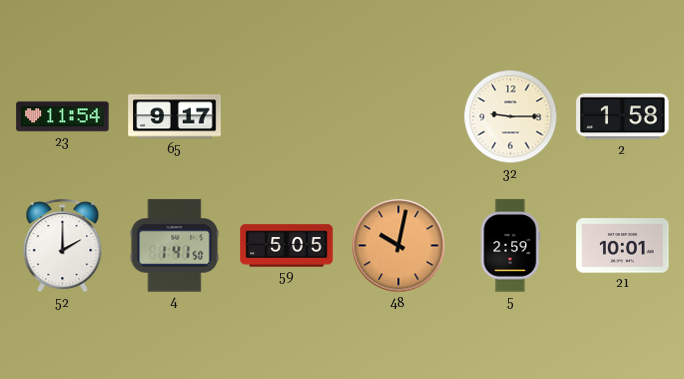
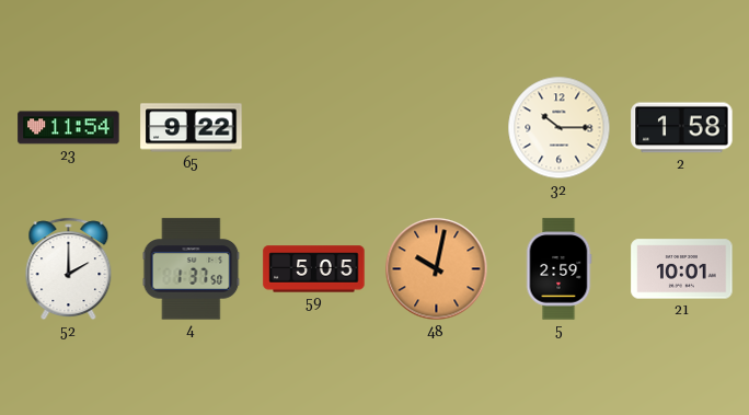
65: 9:17 -> 9:22
32: 9:15 -> 10:15
4: 1:41 -> 1:37
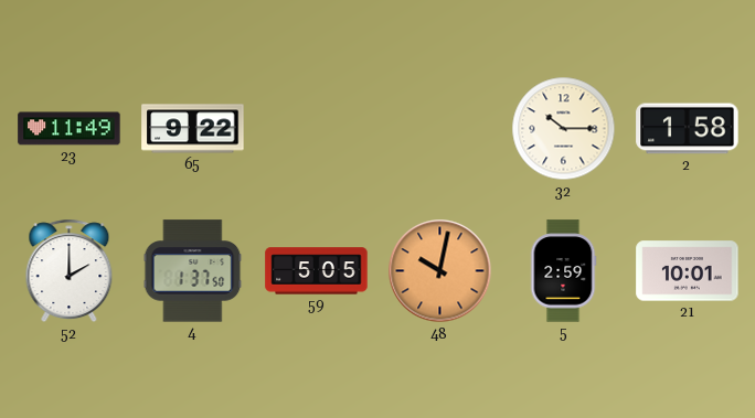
23: 11:54 -> 11:49
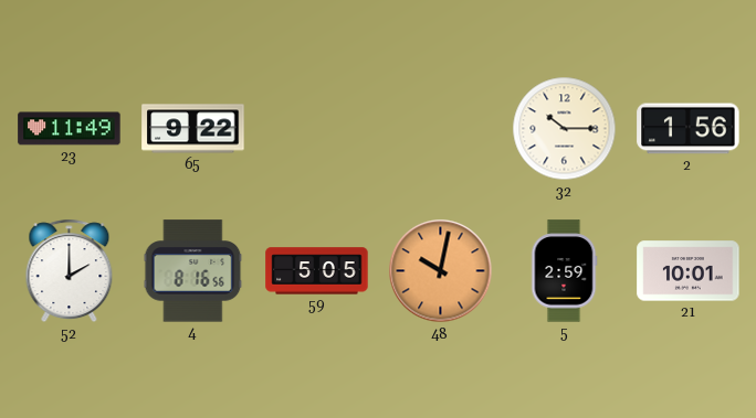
2: 1:58 -> 1:56
4: 1:37 -> 8:16
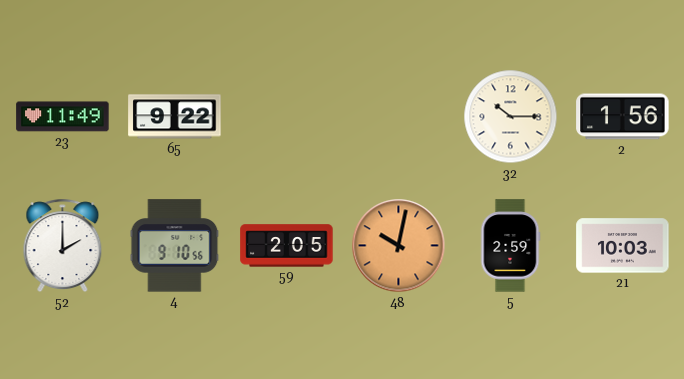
4: 8:16 -> 9:10
59: 5:05 -> 2:05
21: 10:01 -> 10:03
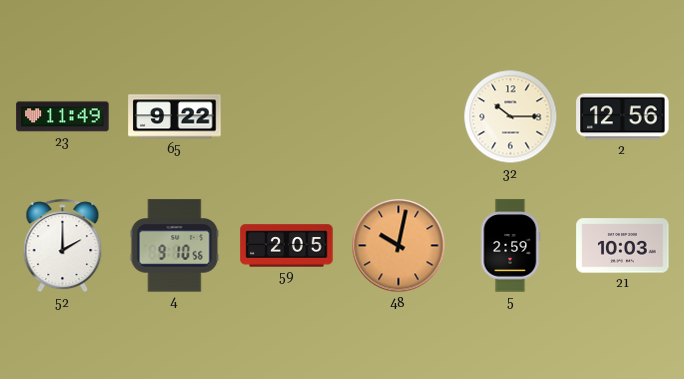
2: 1:56 -> 12:56
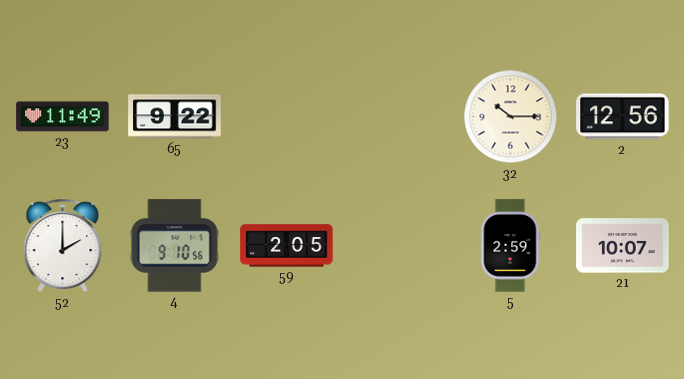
48: 10:02 -> none
21: 10:03 -> 10:07
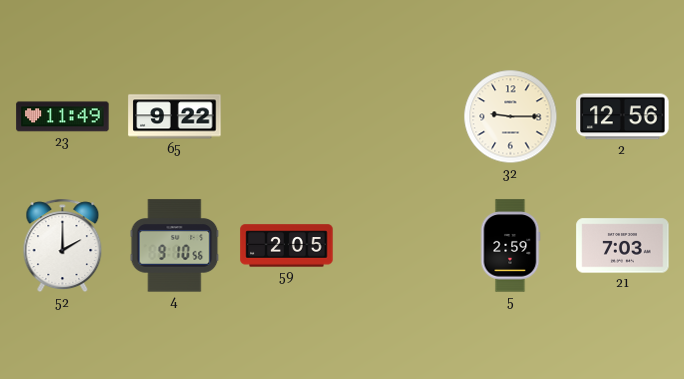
32: 10:15 -> 9:15
21: 10:07 -> 7:03
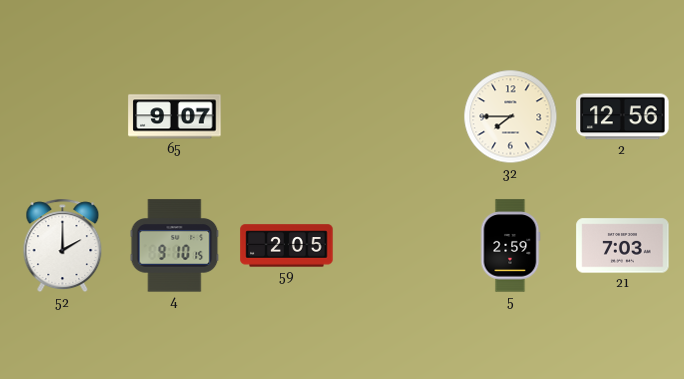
23: 11:49 -> none
65: 9:22 -> 9:07
32: 9:15 -> 7:45
4: 9:10:56 -> 9:10:15
